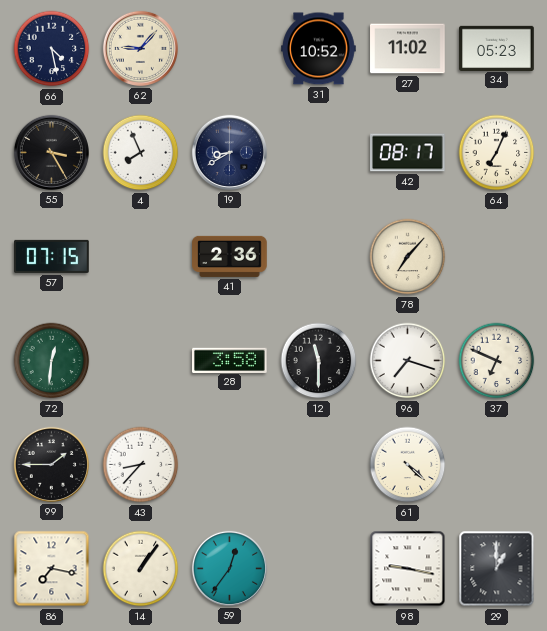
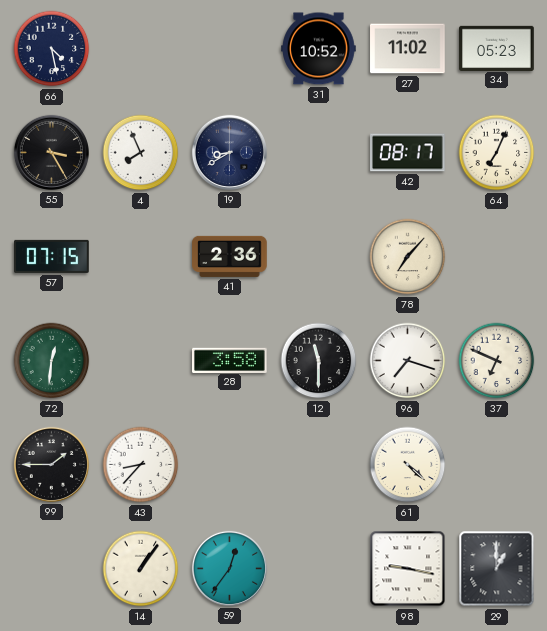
62: 9:07 -> none
86: 7:17 -> none
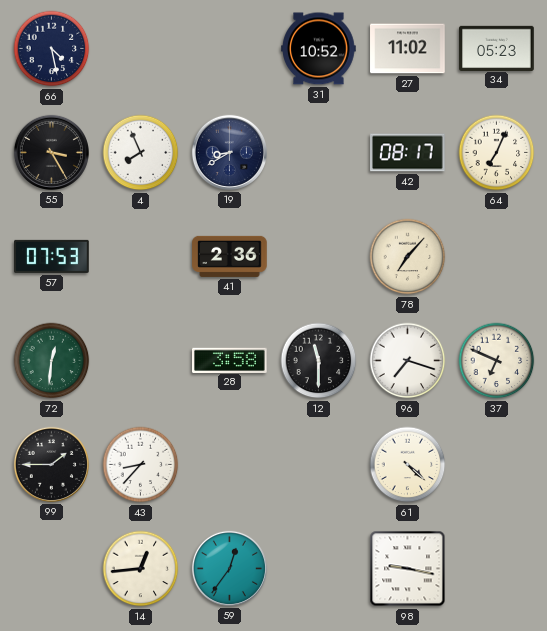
57: 07:15 -> 07:53
14: 1:06 -> 12:44
29: 1:00 -> none
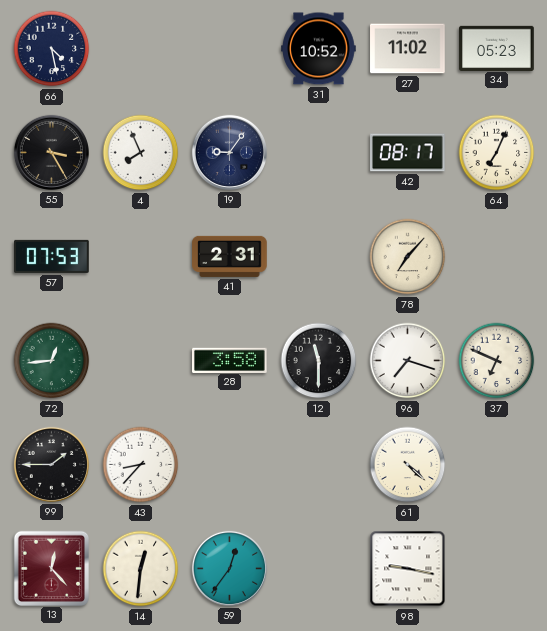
19: 8:40 -> 9:06
41: 2:36 -> 2:31
72: 12:31 -> 12:44
13: none -> 12:23
14: 12:44 -> 12:31
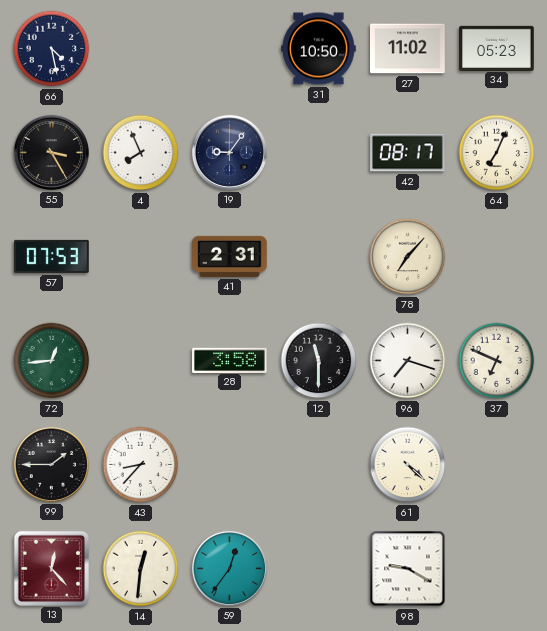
31: 10:52 -> 10:50
98: 9:17 -> 9:20
